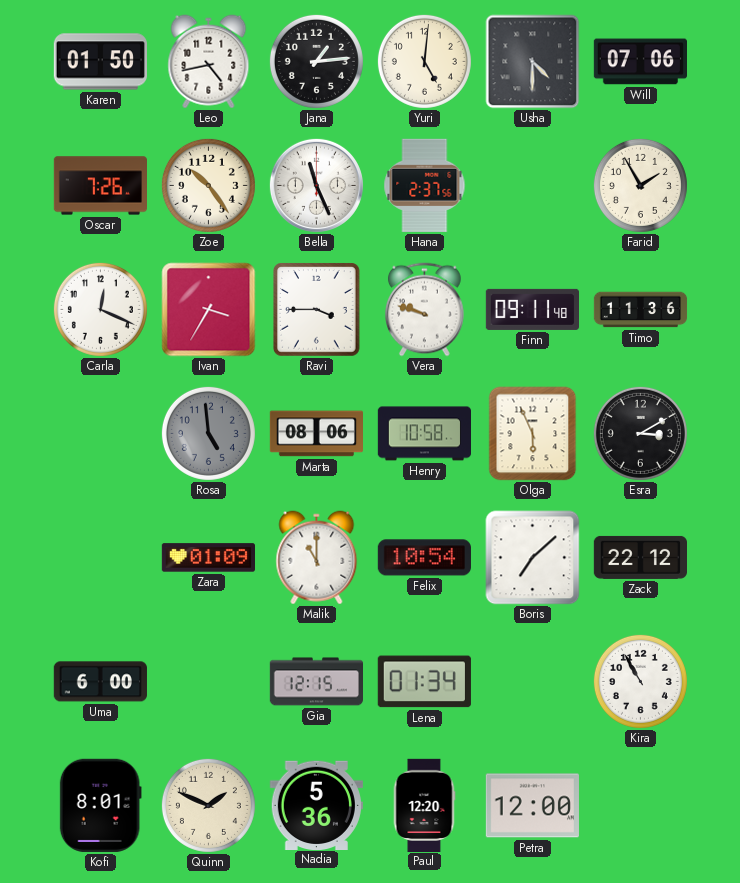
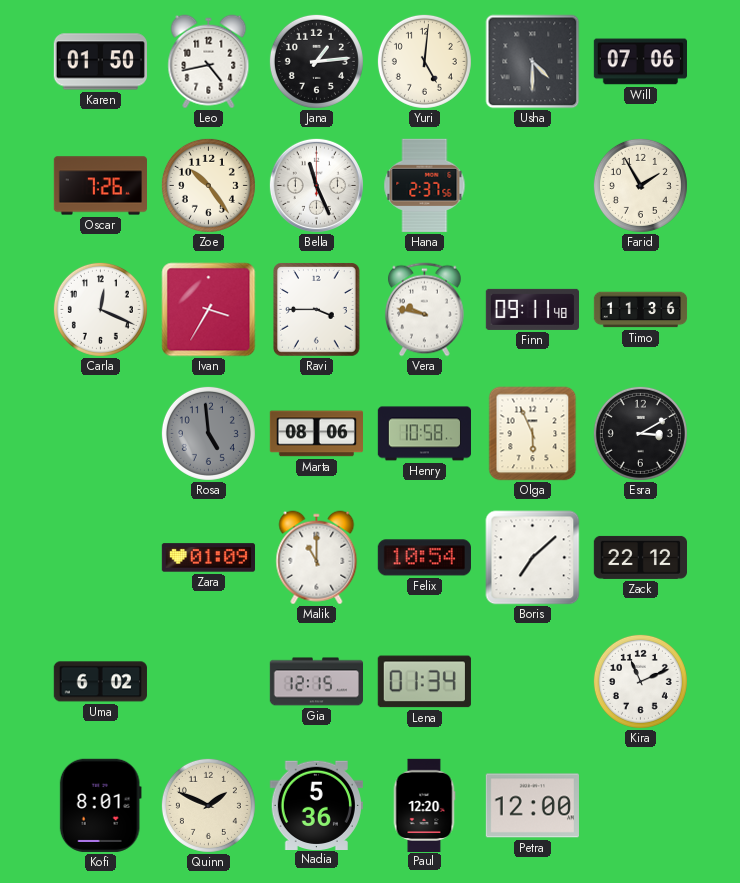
Vera: 9:48 -> 9:47
Uma: 6:00 -> 6:02
Kira: 10:55 -> 11:11
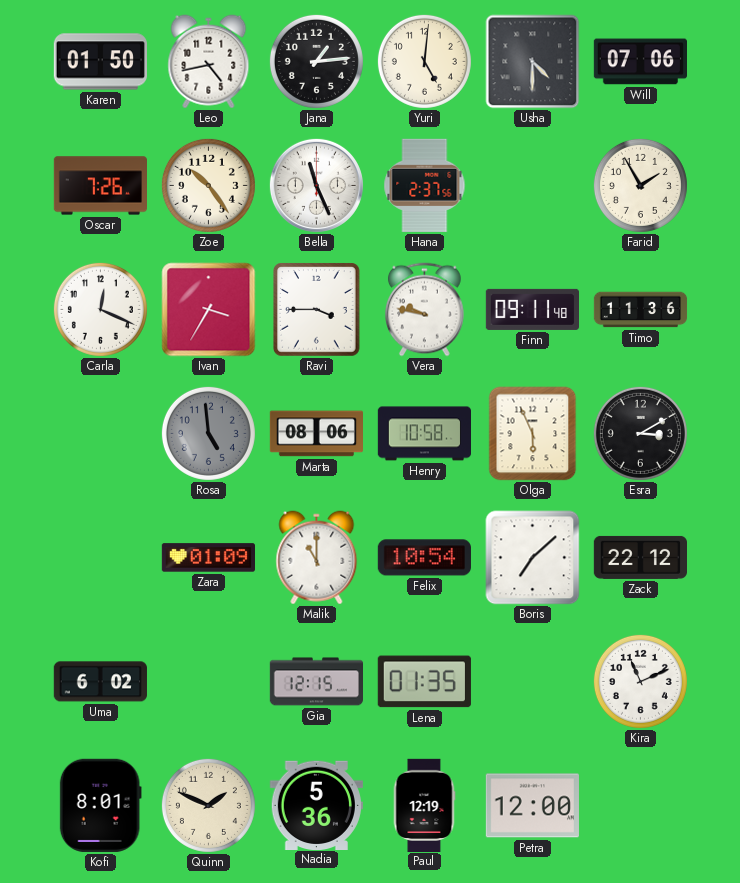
Lena: 01:34 -> 01:35
Paul: 12:20 -> 12:19
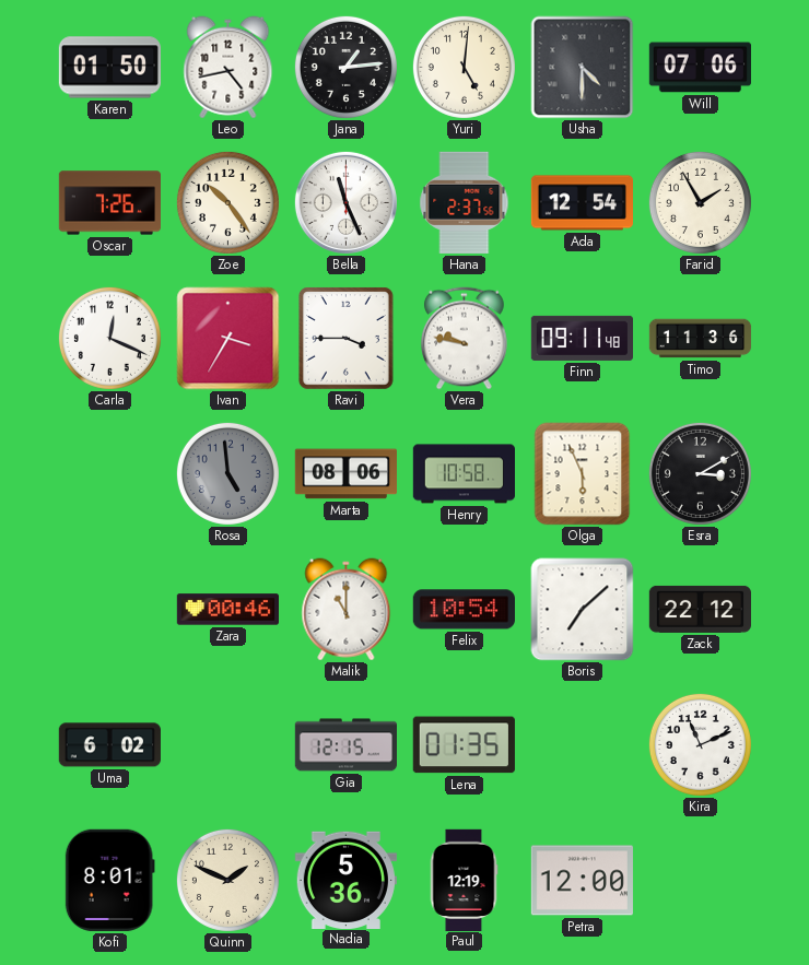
Ada: none -> 12:54
Zara: 01:09 -> 00:46
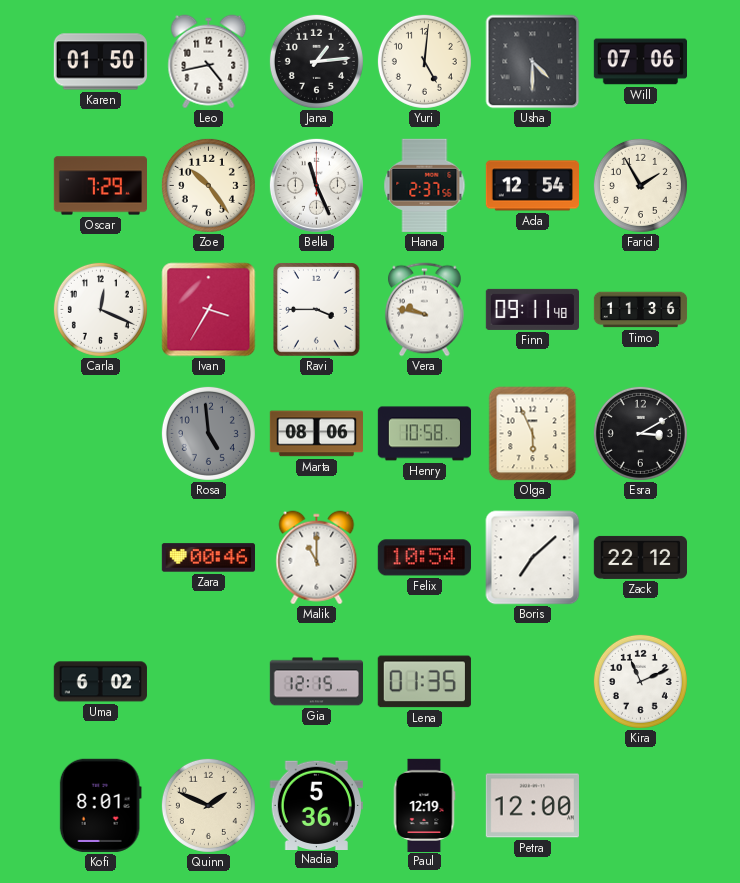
Oscar: 7:26 -> 7:29
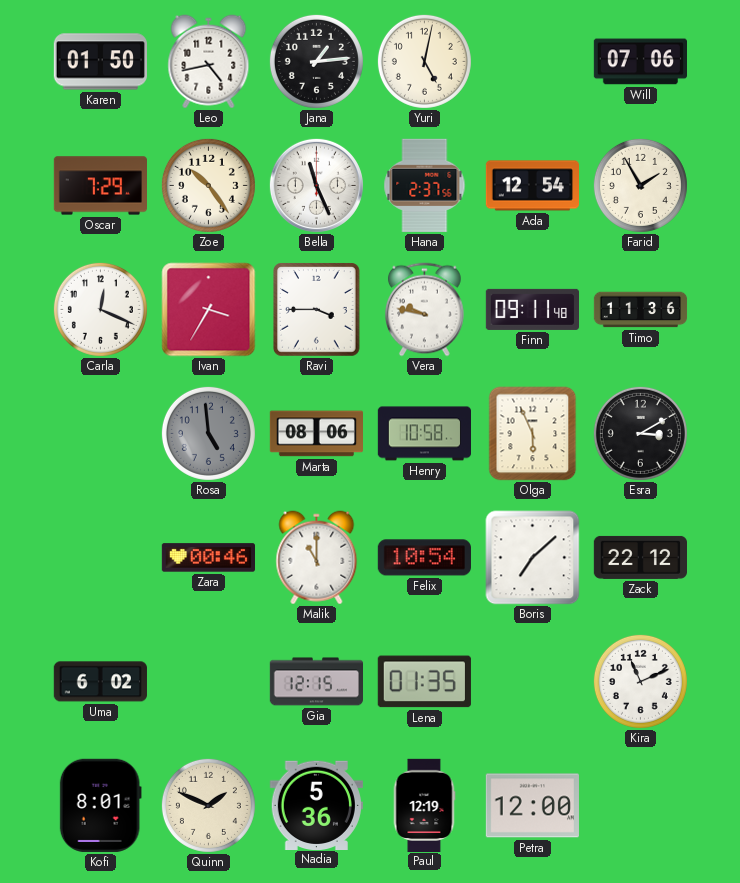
Yuri: 5:01 -> 5:02
Usha: 4:30 -> none
